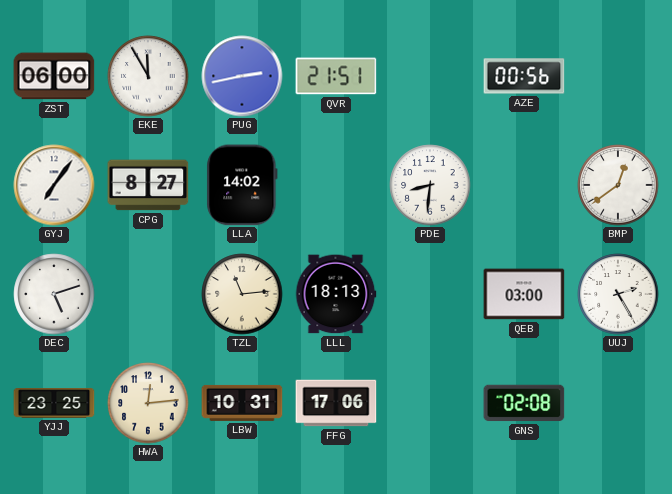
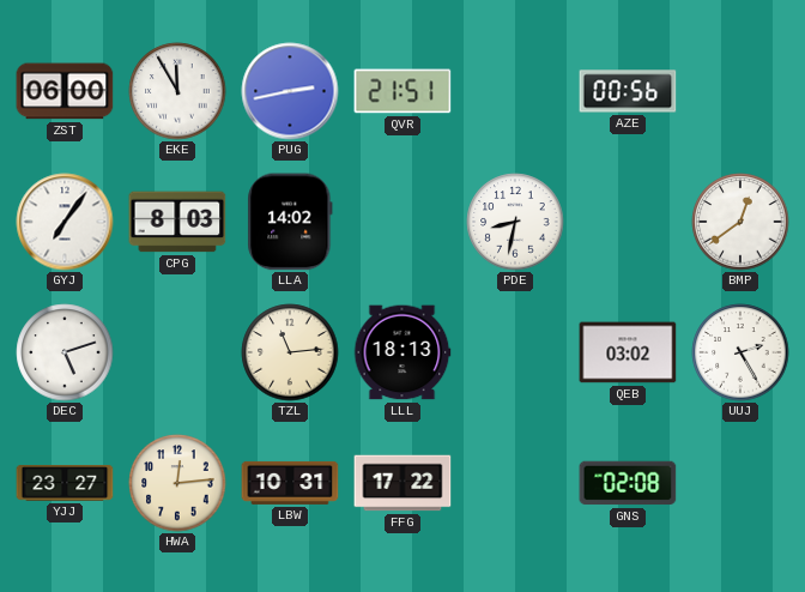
CPG: 8:27 -> 8:03
PDE: 8:31 -> 8:32
QEB: 03:00 -> 03:02
YJJ: 23:25 -> 23:27
FFG: 17:06 -> 17:22
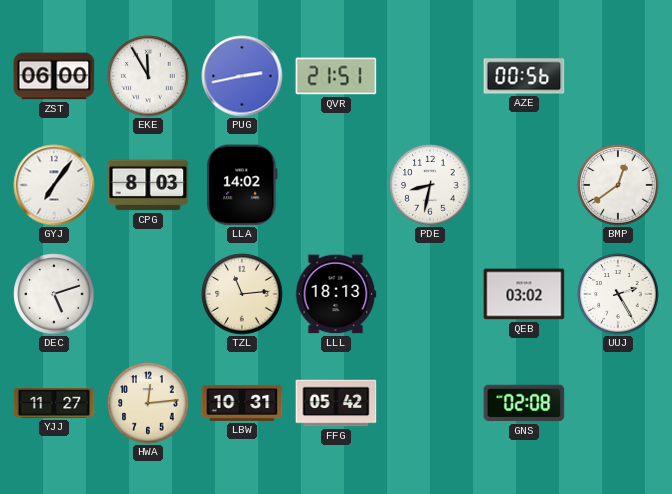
YJJ: 23:27 -> 11:27
FFG: 17:22 -> 05:42
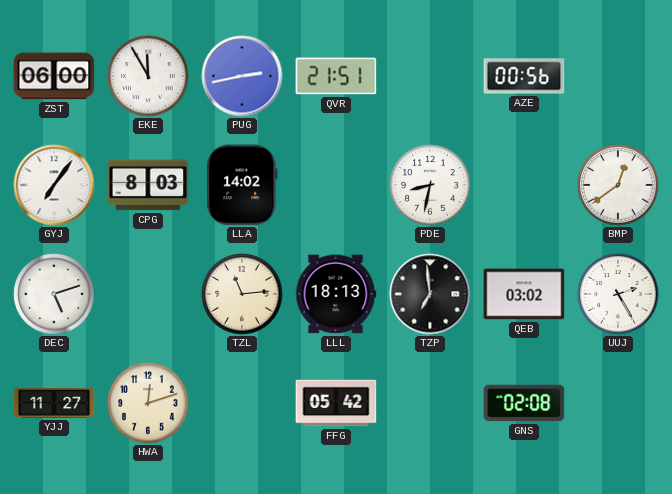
TZP: none -> 6:59
HWA: 12:14 -> 12:12
LBW: 10:31 -> none
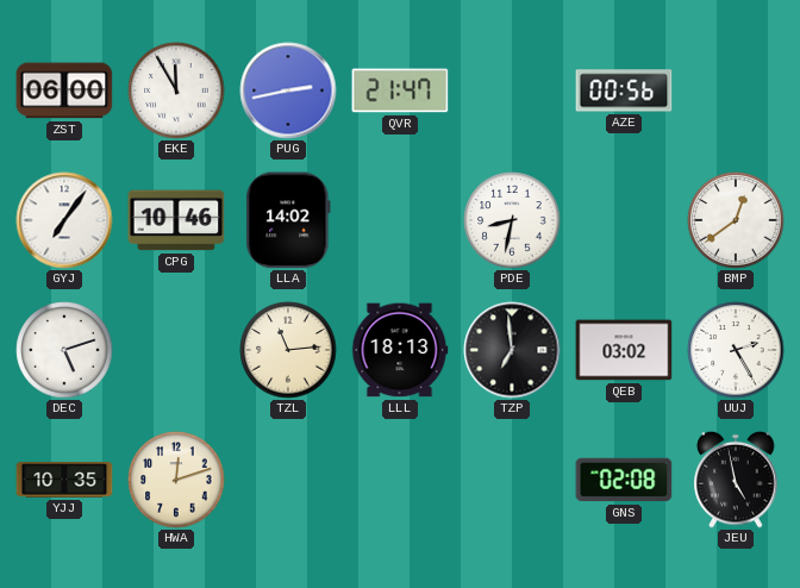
QVR: 21:51 -> 21:47
CPG: 8:03 -> 10:46
YJJ: 11:27 -> 10:35
FFG: 05:42 -> none
JEU: none -> 4:58
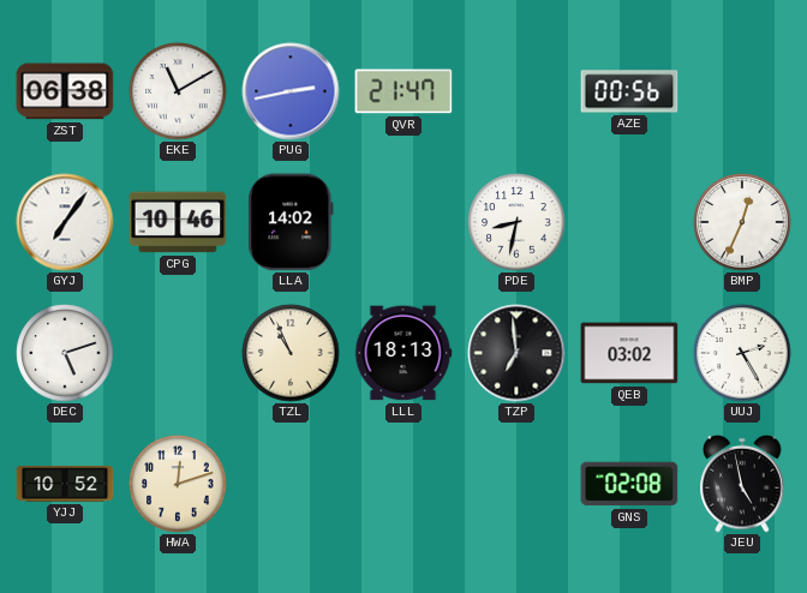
ZST: 06:00 -> 06:38
EKE: 11:55 -> 11:10
BMP: 12:39 -> 12:34
TZL: 11:14 -> 10:56
YJJ: 10:35 -> 10:52
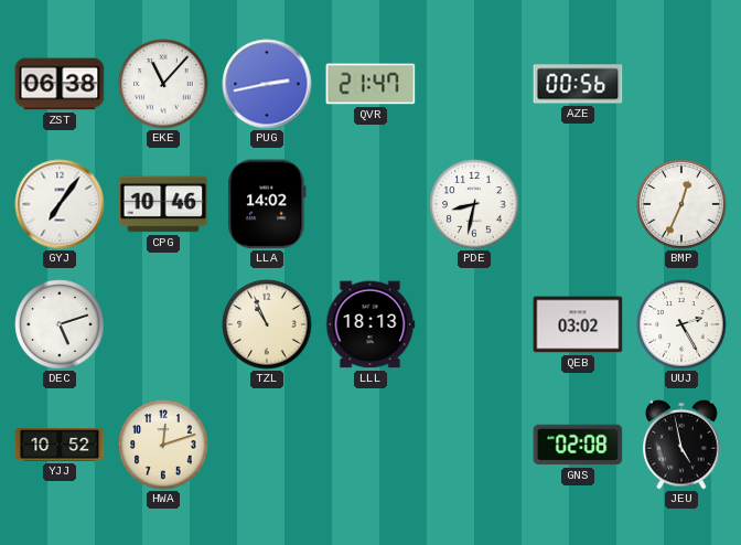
EKE: 11:10 -> 11:07
TZP: 6:59 -> none
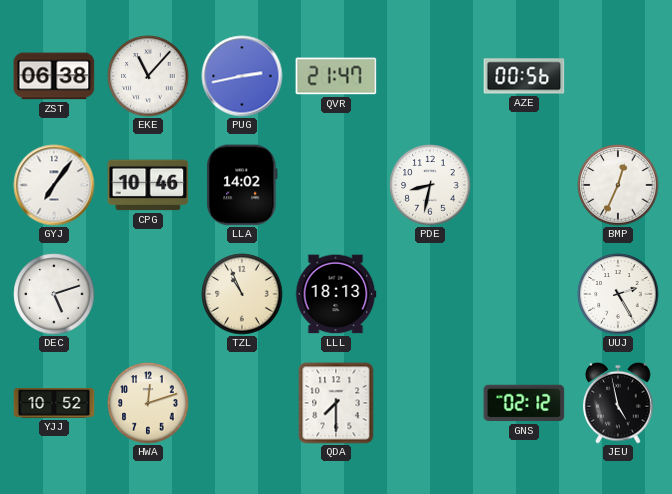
QEB: 03:02 -> none
QDA: none -> 7:30
GNS: 02:08 -> 02:12
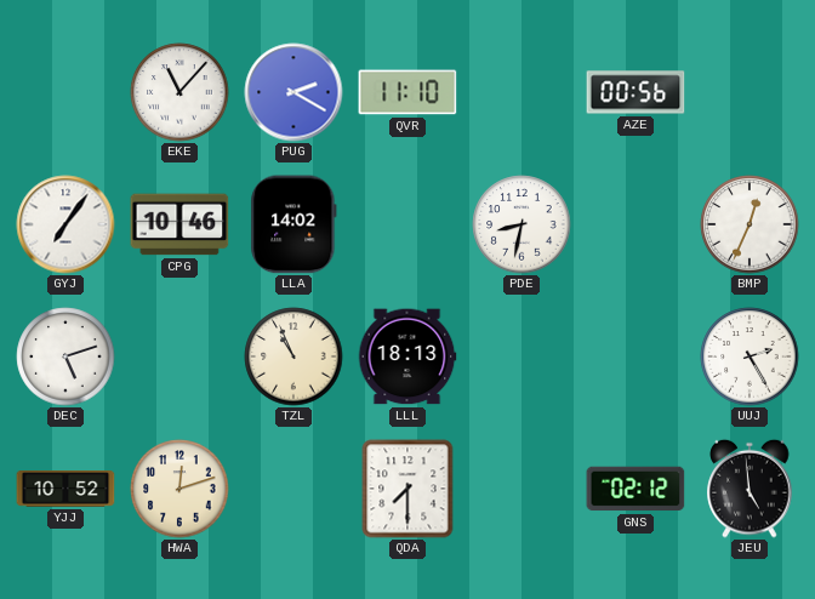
ZST: 06:38 -> none
PUG: 2:43 -> 2:20
QVR: 21:47 -> 11:10
JEU: 4:58 -> 4:59
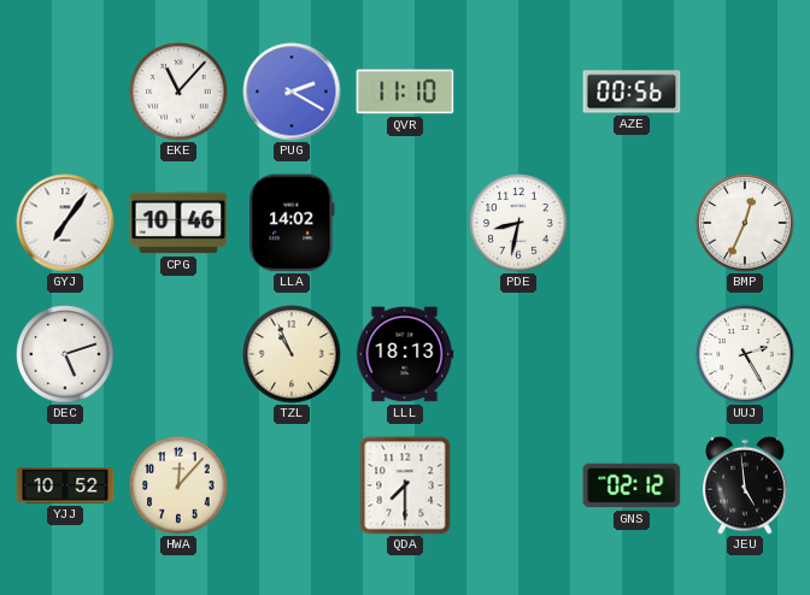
HWA: 12:12 -> 12:07
